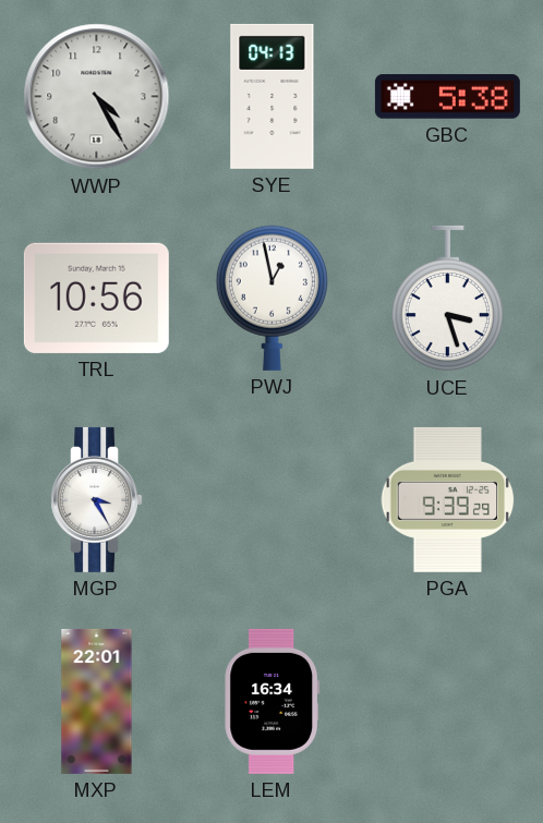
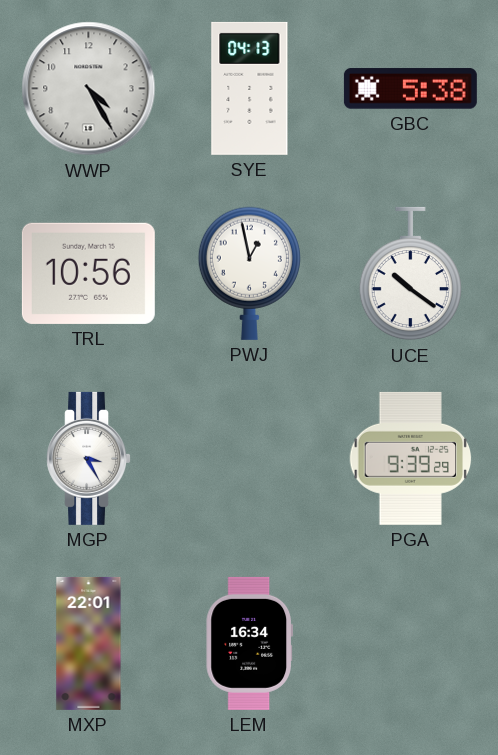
UCE: 3:27 -> 10:21
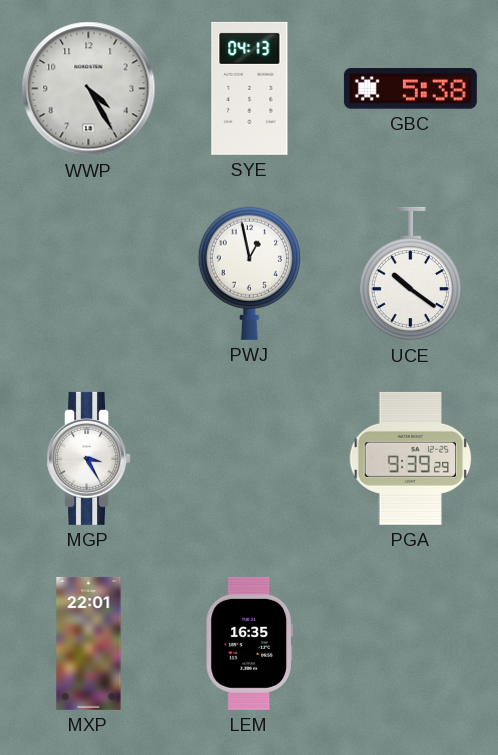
TRL: 10:56 -> none
LEM: 16:34 -> 16:35
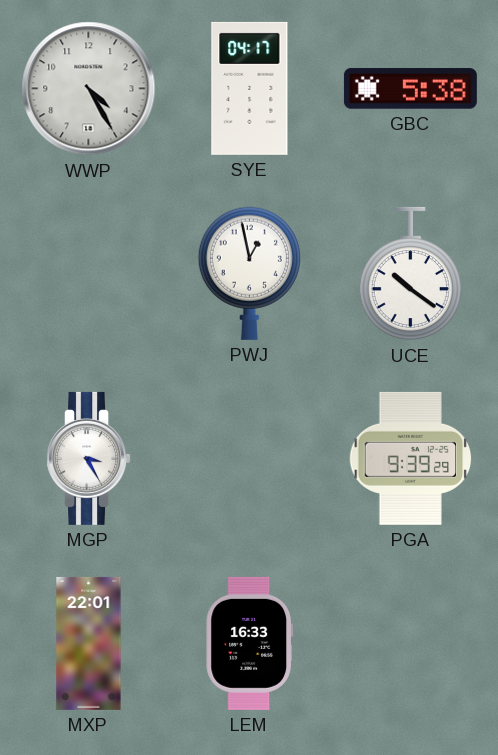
SYE: 04:13 -> 04:17
LEM: 16:35 -> 16:33
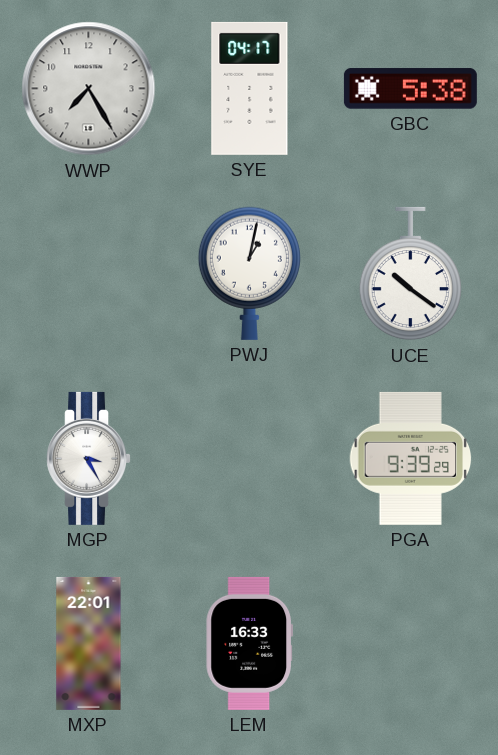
WWP: 4:25 -> 7:25
PWJ: 12:58 -> 1:02
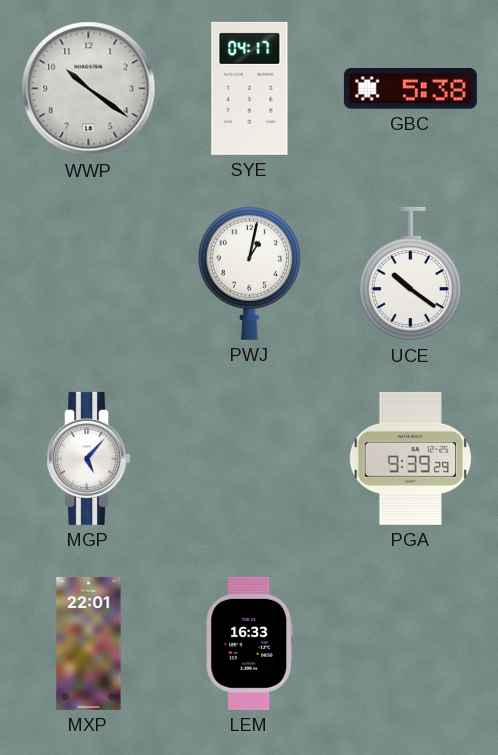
WWP: 7:25 -> 10:21
MGP: 3:25 -> 5:07
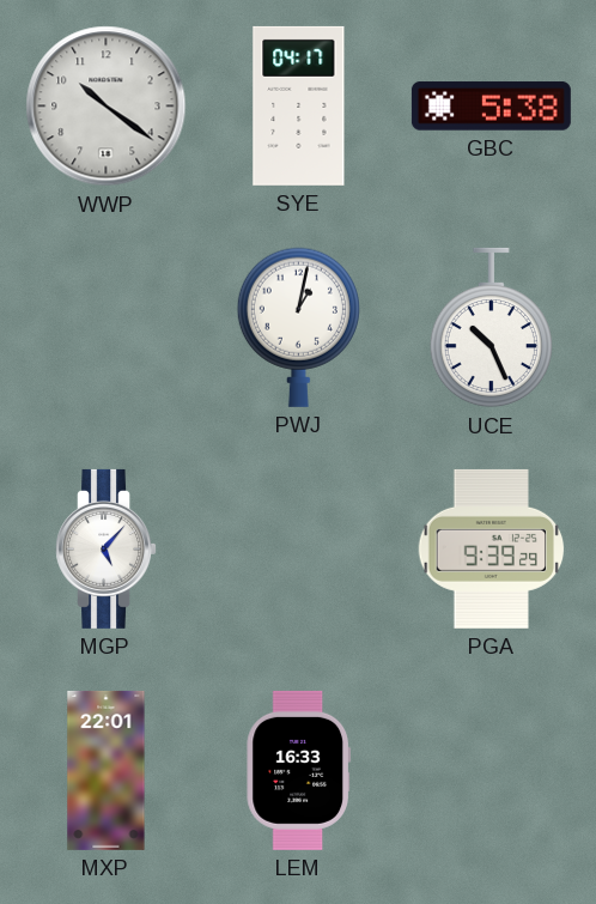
UCE: 10:21 -> 10:26
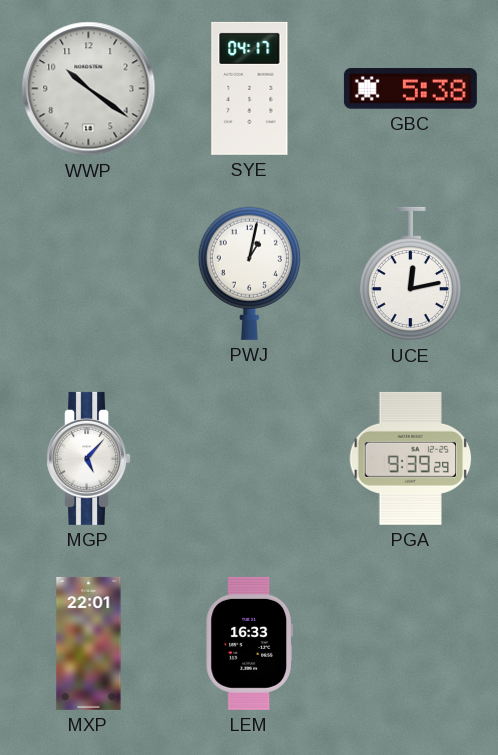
UCE: 10:26 -> 12:13
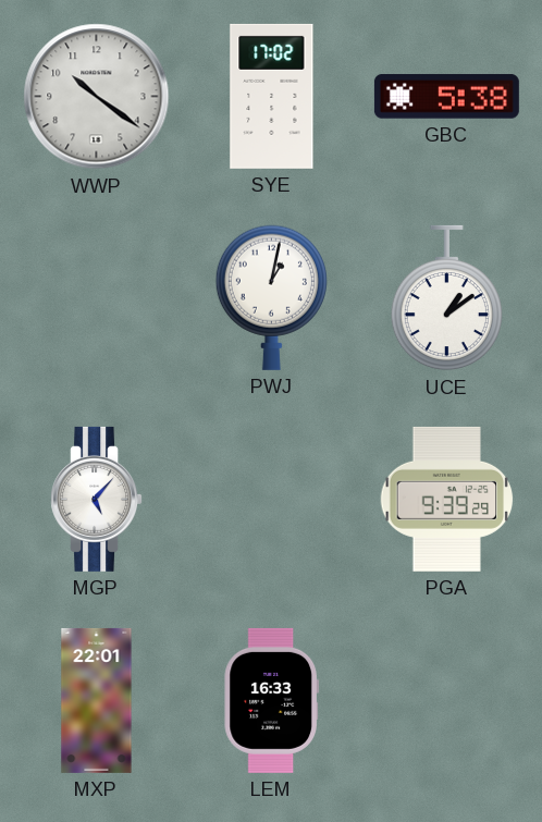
SYE: 04:17 -> 17:02
UCE: 12:13 -> 1:09
